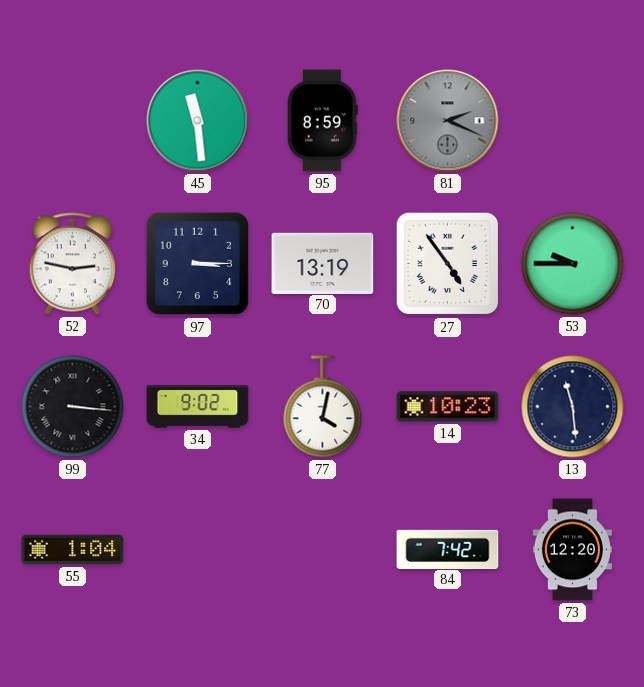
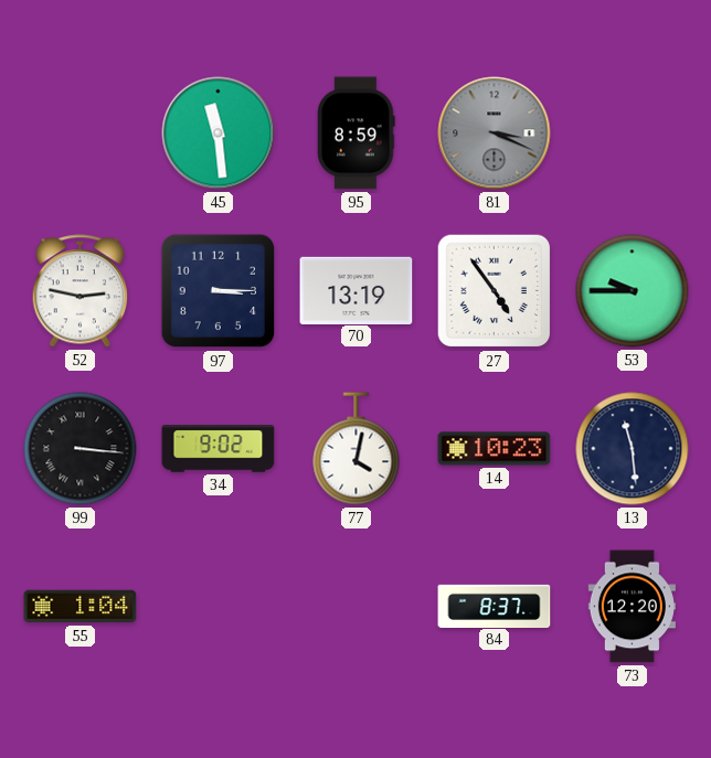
81: 2:19 -> 3:19
84: 7:42 -> 8:37
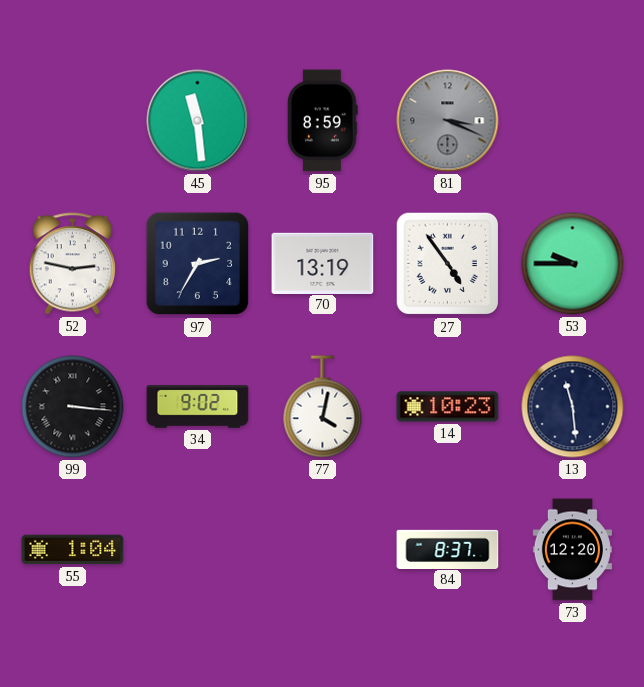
97: 3:15 -> 2:35
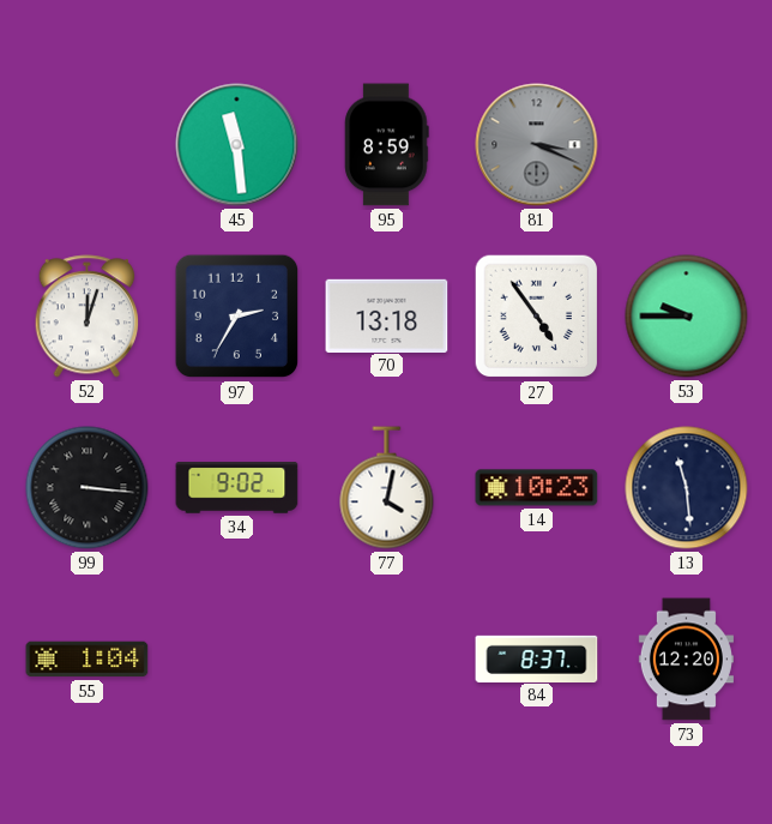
52: 2:47 -> 12:03
70: 13:19 -> 13:18
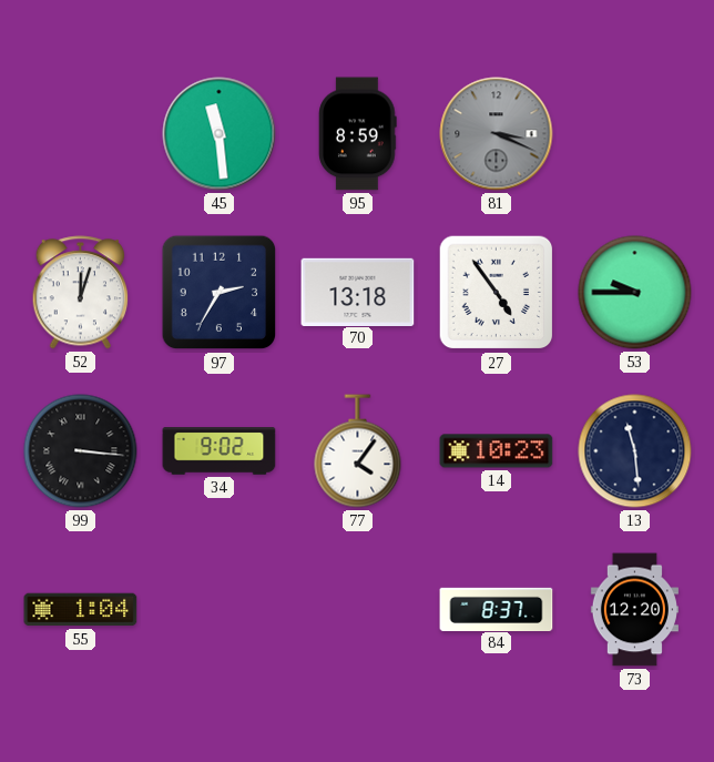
77: 4:02 -> 4:06
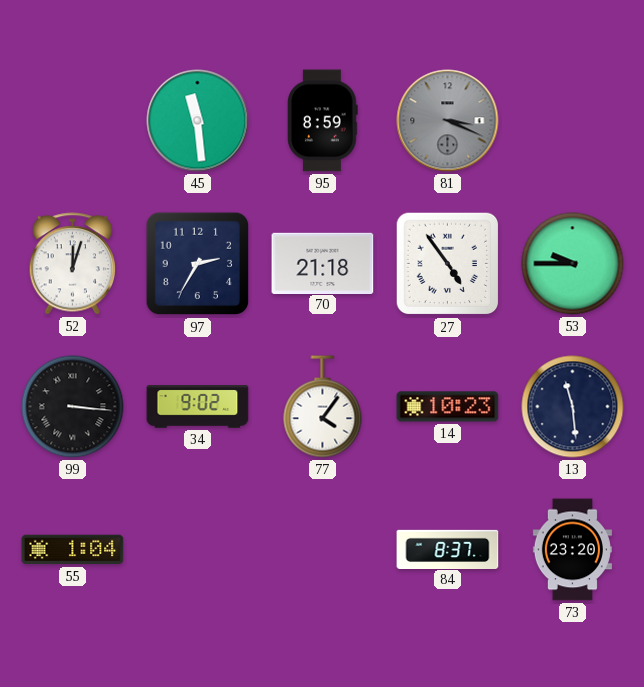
70: 13:18 -> 21:18
73: 12:20 -> 23:20
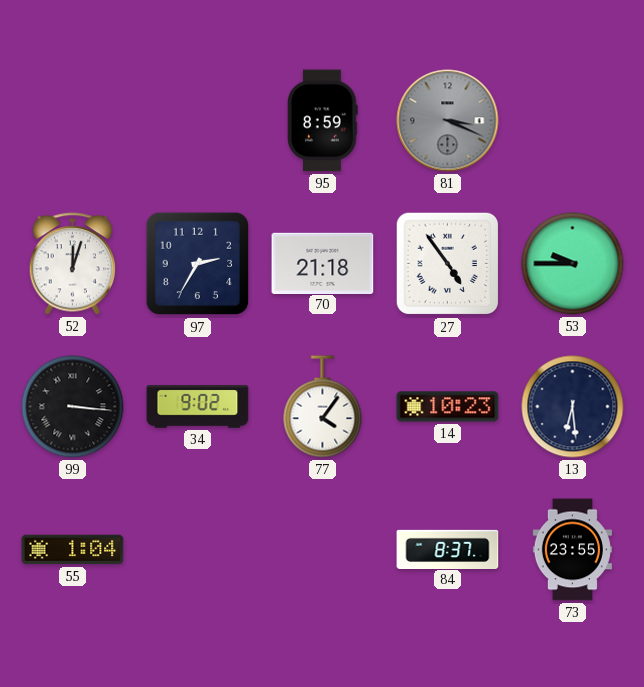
45: 11:29 -> none
13: 11:29 -> 6:29
73: 23:20 -> 23:55
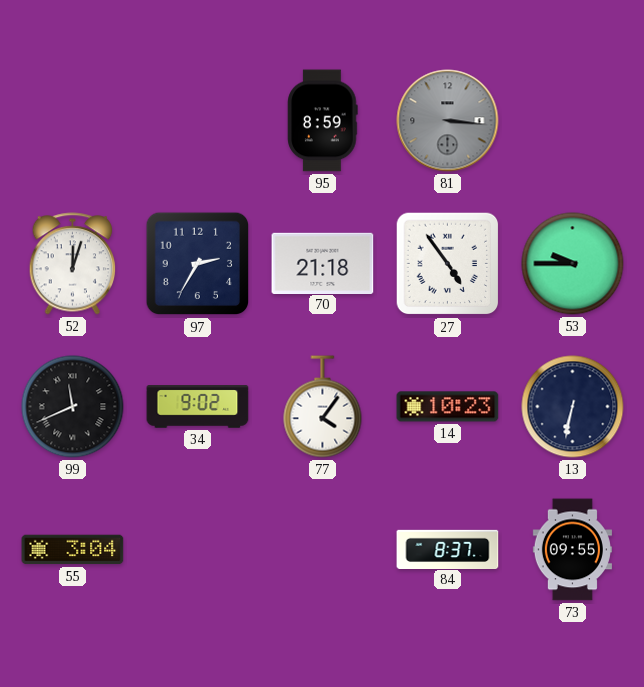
81: 3:19 -> 3:16
99: 3:16 -> 11:41
13: 6:29 -> 6:32
55: 1:04 -> 3:04
73: 23:55 -> 09:55
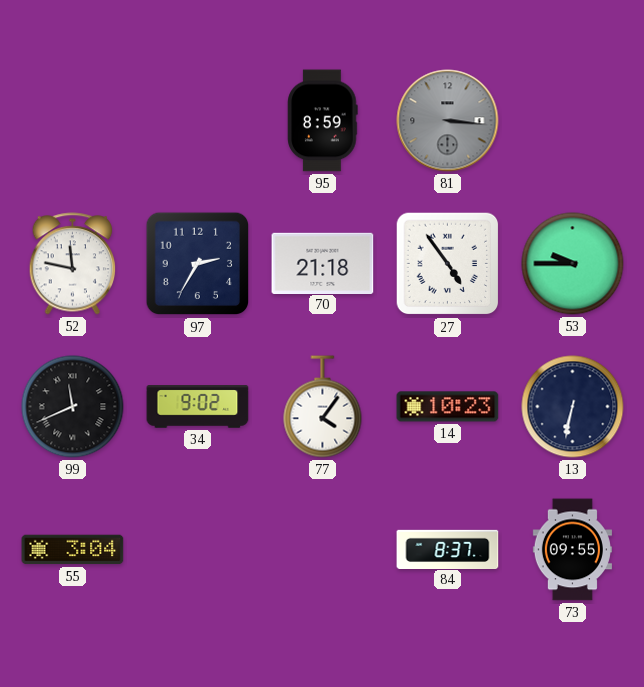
52: 12:03 -> 11:47
